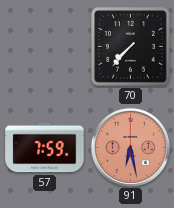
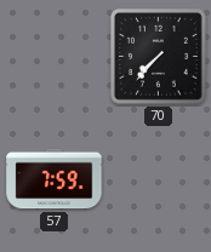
91: 6:28 -> none
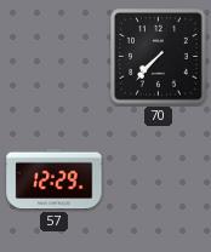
57: 7:59 -> 12:29
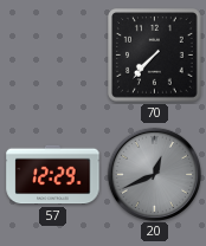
20: none -> 12:41
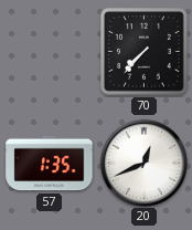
57: 12:29 -> 1:35
20 dial: grey -> white
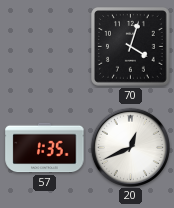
70: 7:37 -> 4:03
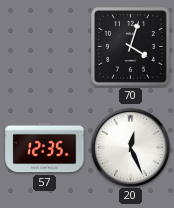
57: 1:35 -> 12:35
20: 12:41 -> 12:26
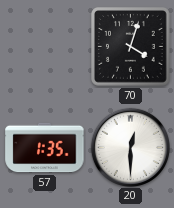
57: 12:35 -> 1:35
20: 12:26 -> 12:30
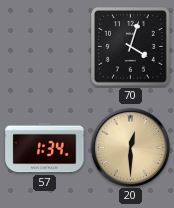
57: 1:35 -> 1:34
20 dial: white -> champagne
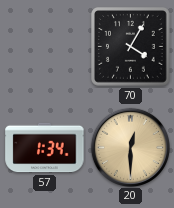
70: 4:03 -> 4:05
